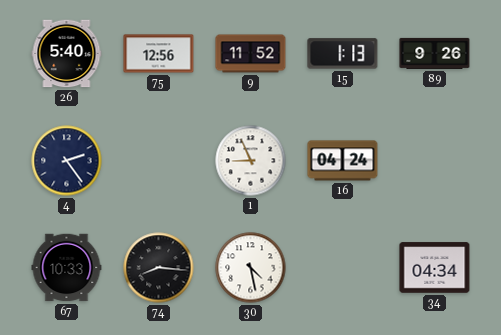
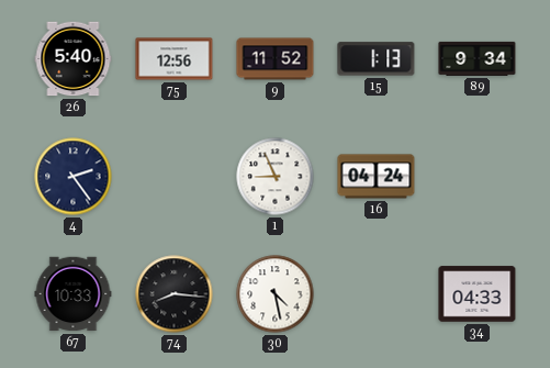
89: 9:26 -> 9:34
34: 04:34 -> 04:33
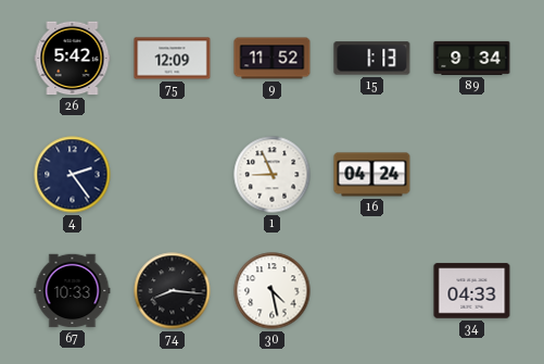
26: 5:40 -> 5:42
75: 12:56 -> 12:09
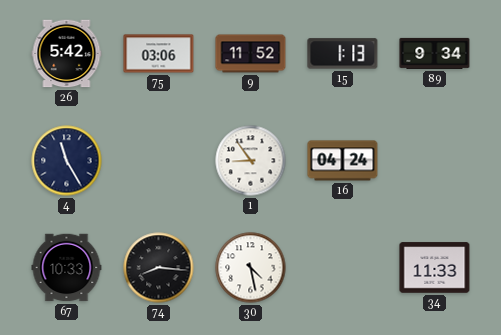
75: 12:09 -> 03:06
4: 2:24 -> 11:25
1: 8:56 -> 8:54
34: 04:33 -> 11:33
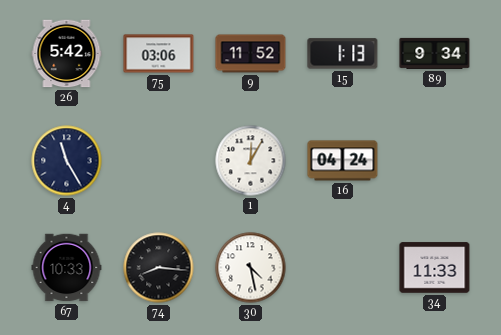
1: 8:54 -> 12:05
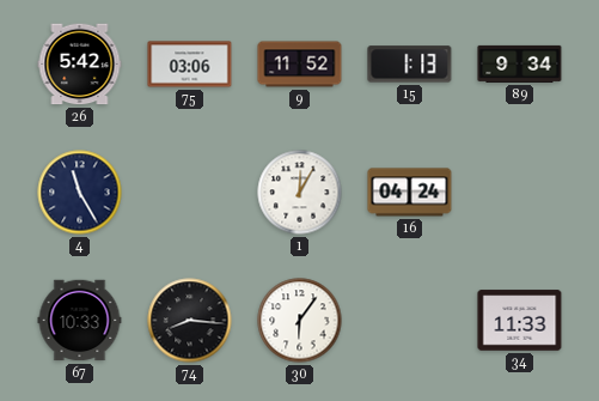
30: 4:28 -> 6:06
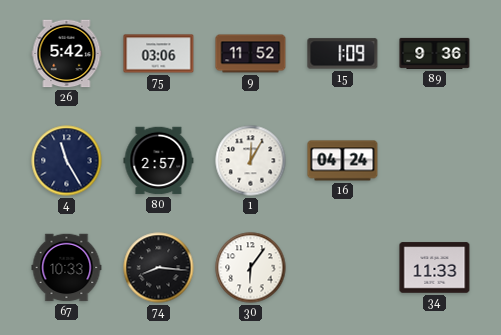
15: 1:13 -> 1:09
89: 9:34 -> 9:36
80: none -> 2:57
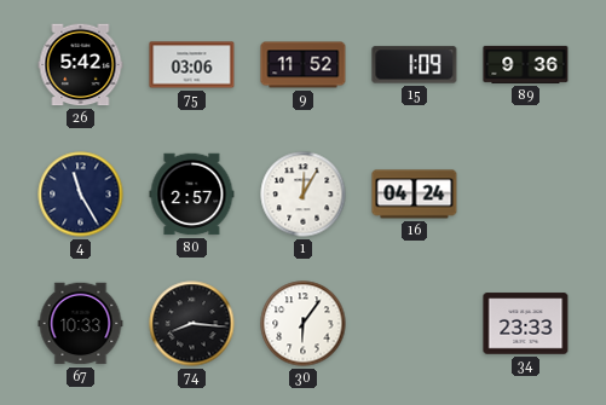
34: 11:33 -> 23:33
